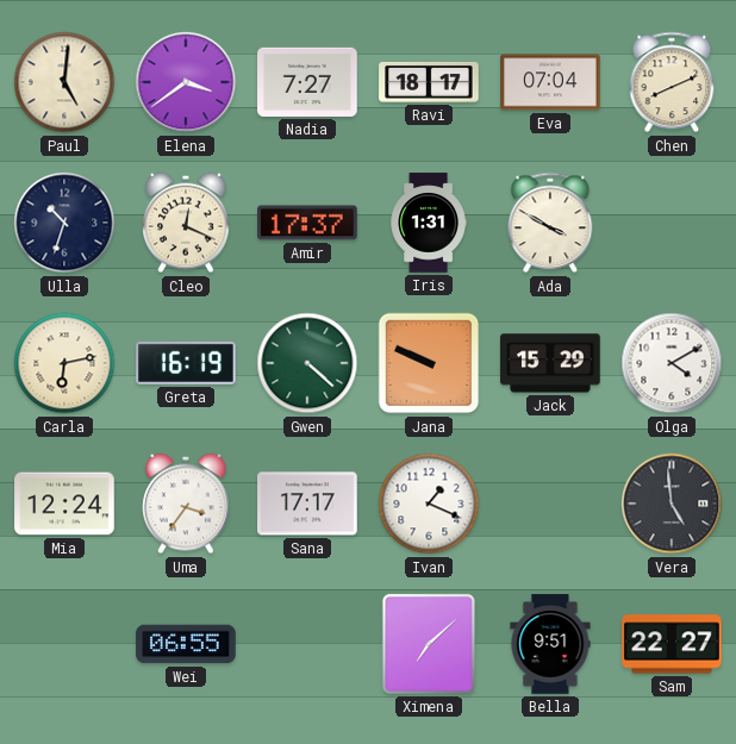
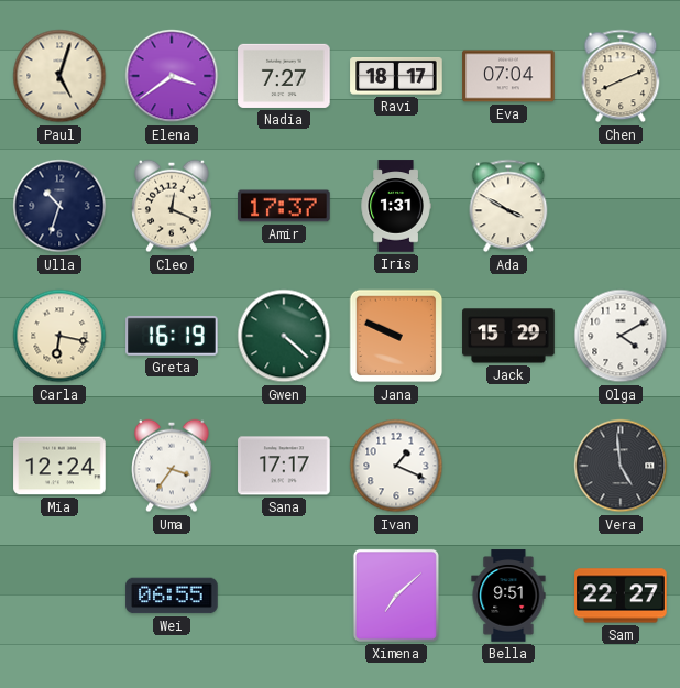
Paul: 5:01 -> 5:03
Carla: 6:13 -> 6:17
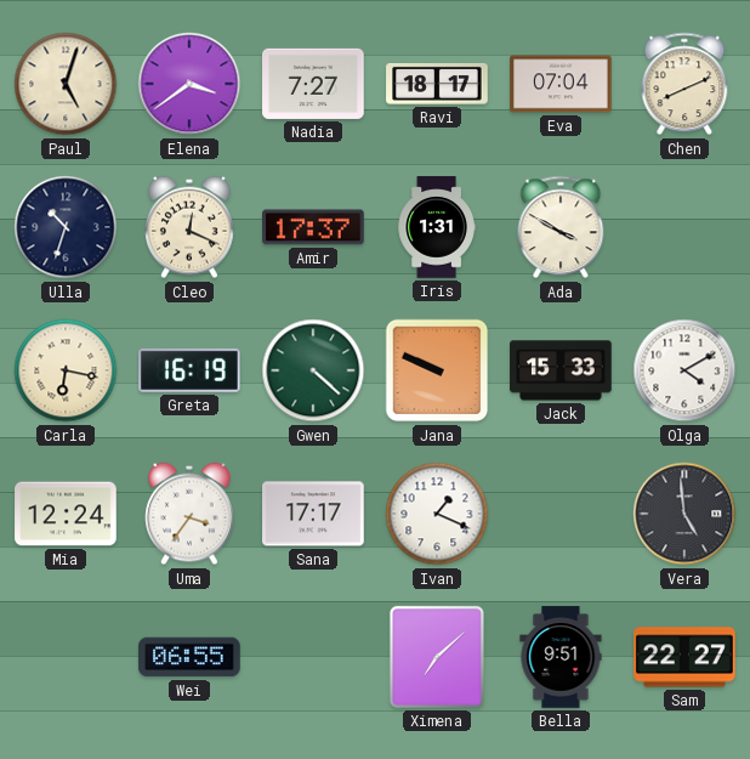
Jack: 15:29 -> 15:33
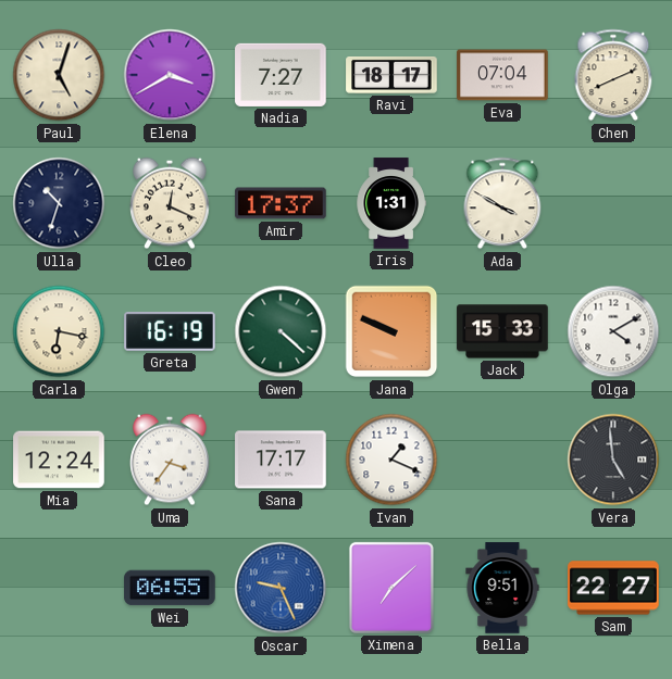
Elena: 3:39 -> 3:40
Oscar: none -> 9:26
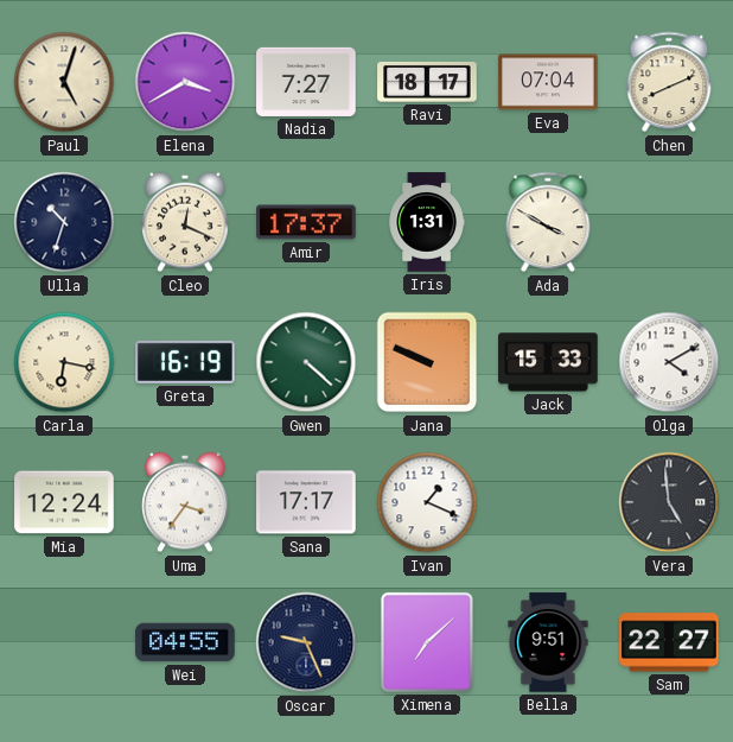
Wei: 06:55 -> 04:55
Oscar dial: blue -> navy
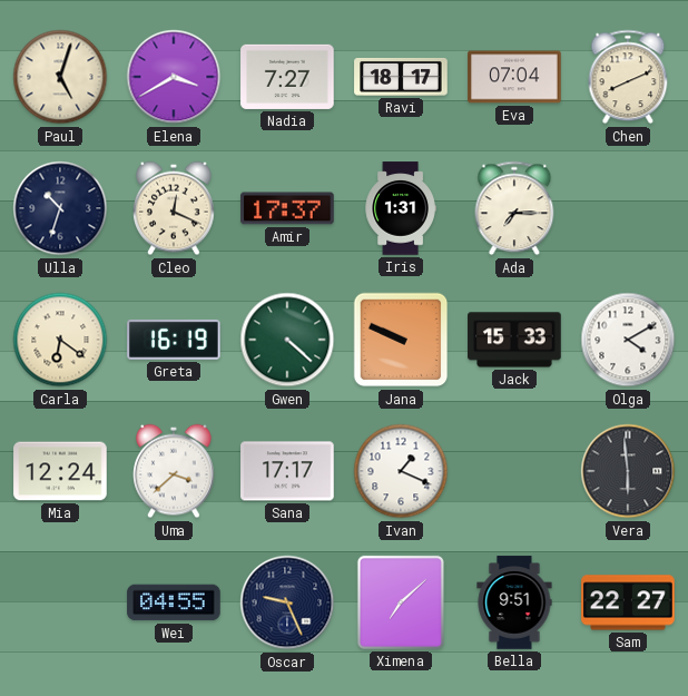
Ada: 3:50 -> 7:15
Carla: 6:17 -> 6:21
Uma: 3:36 -> 3:38
Vera: 4:59 -> 5:59
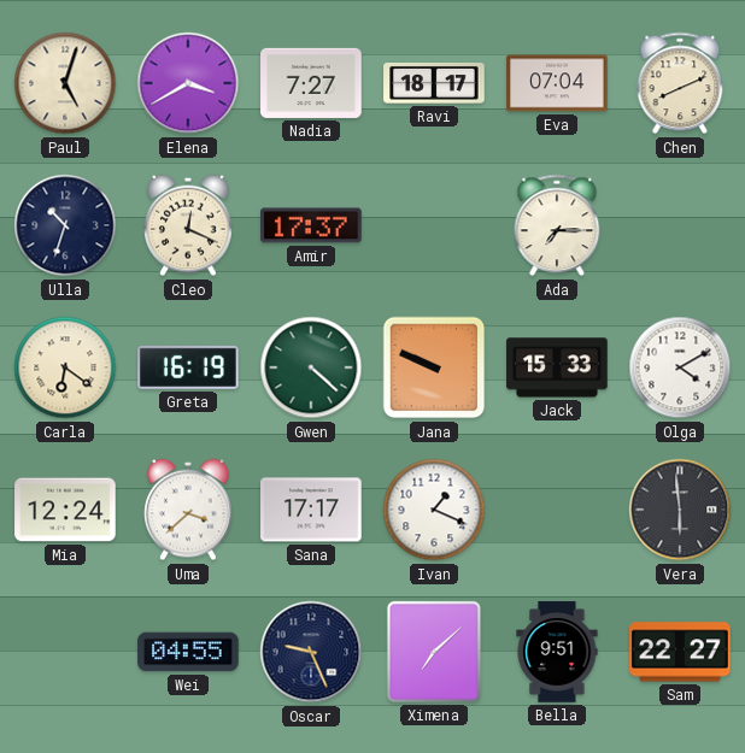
Iris: 1:31 -> none
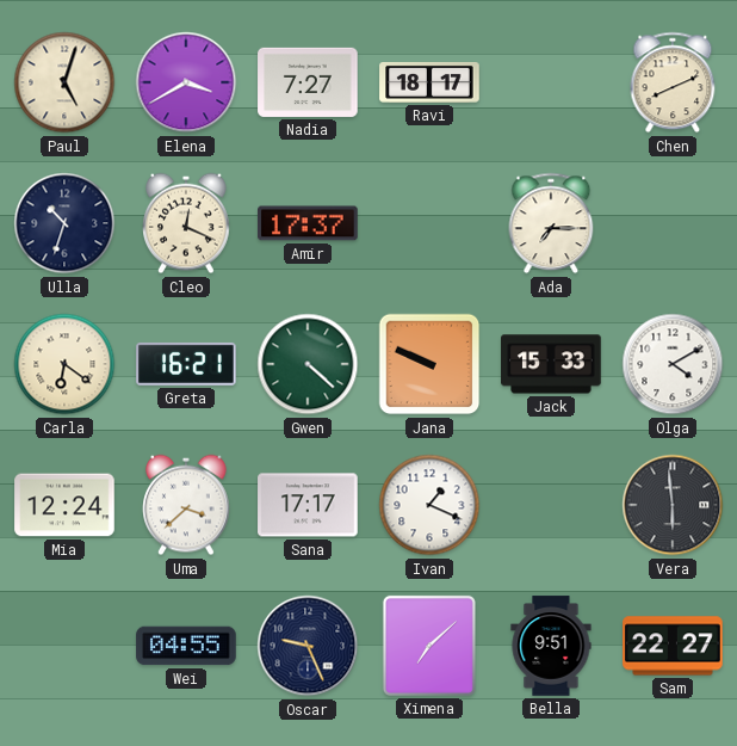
Eva: 07:04 -> none
Greta: 16:19 -> 16:21
